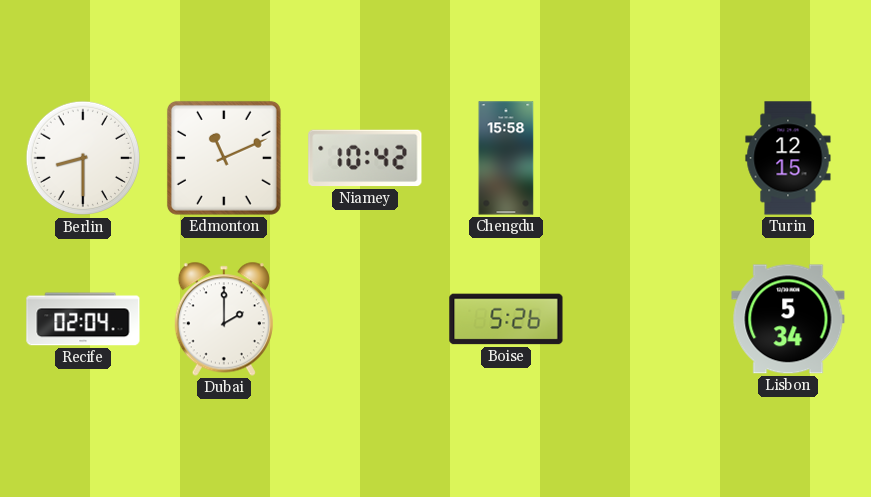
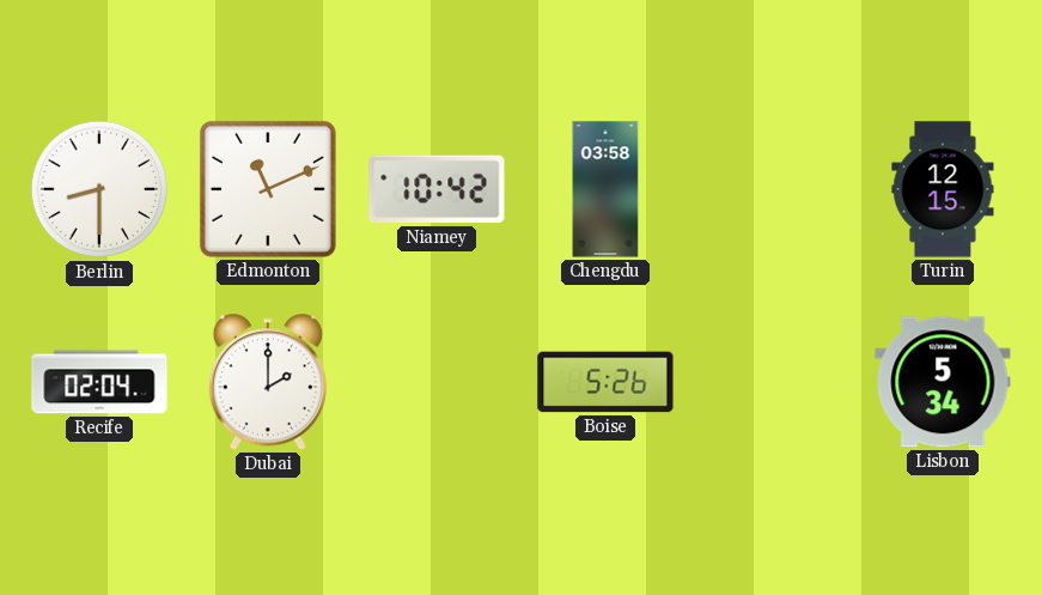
Chengdu: 15:58 -> 03:58
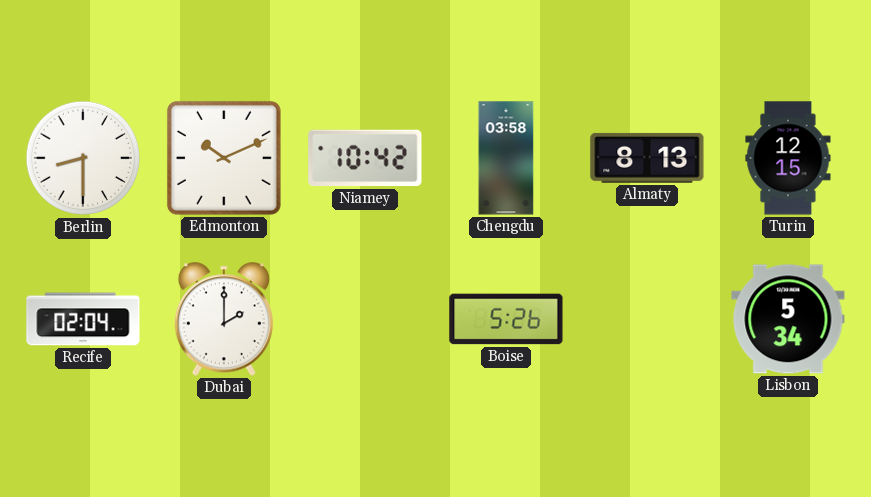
Edmonton: 11:11 -> 10:11
Almaty: none -> 8:13
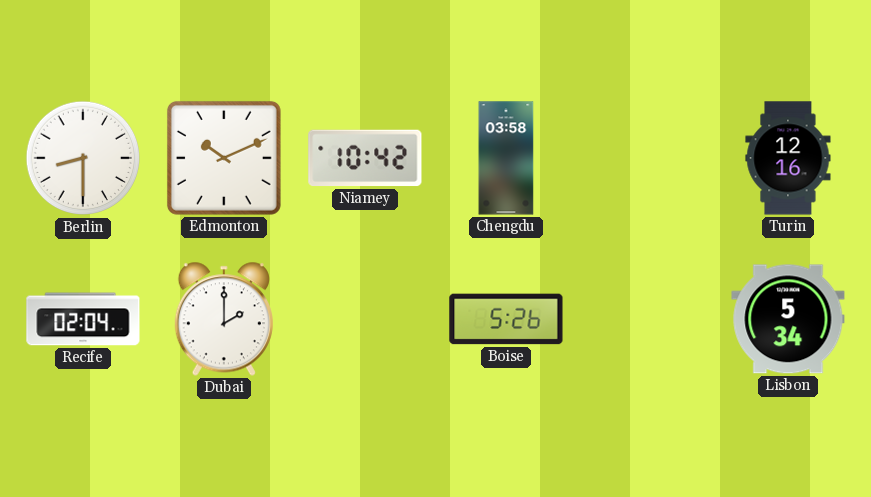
Almaty: 8:13 -> none
Turin: 12:15 -> 12:16
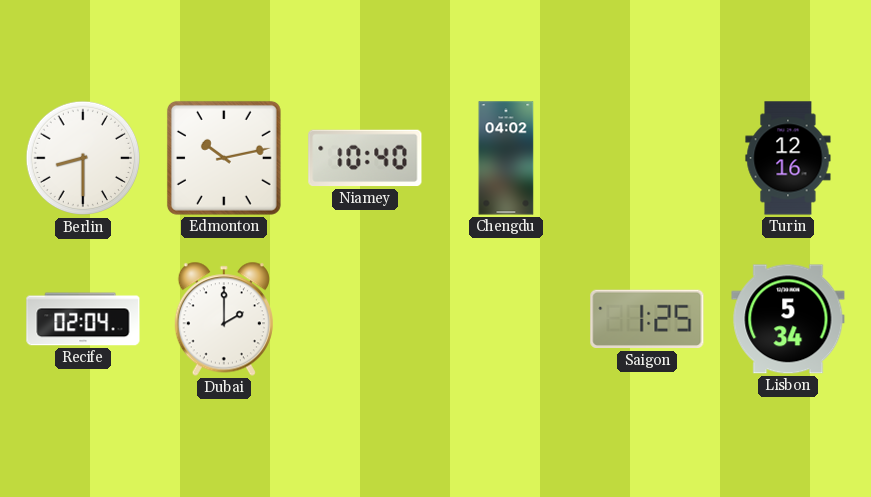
Edmonton: 10:11 -> 10:13
Niamey: 10:42 -> 10:40
Chengdu: 03:58 -> 04:02
Boise: 5:26 -> none
Saigon: none -> 1:25
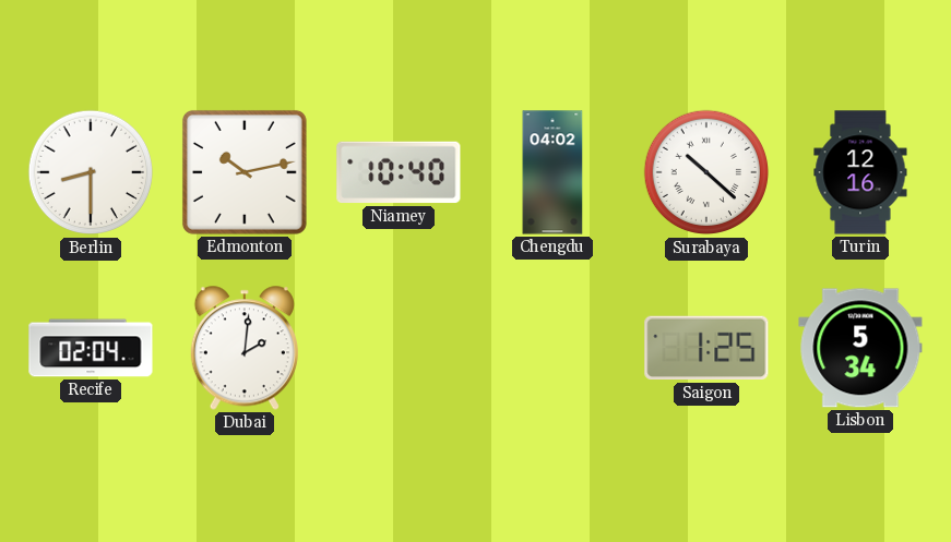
Surabaya: none -> 10:22
Dubai: 2:00 -> 2:01
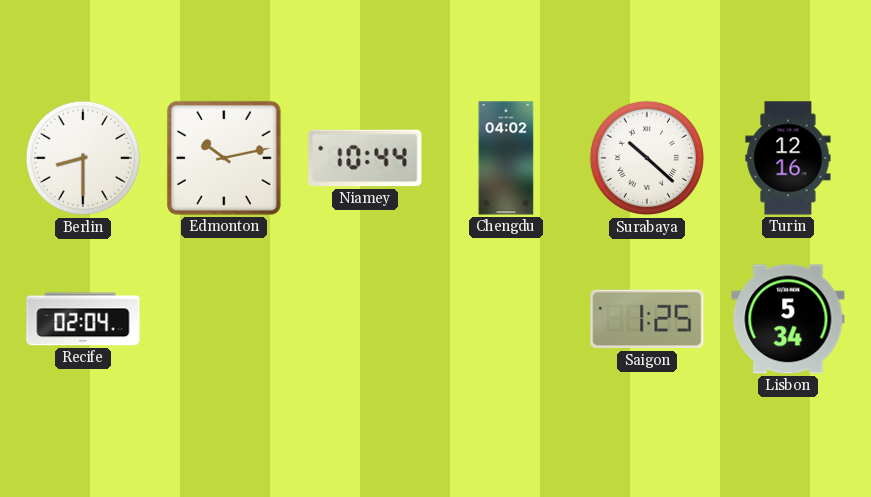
Niamey: 10:40 -> 10:44
Dubai: 2:01 -> none
